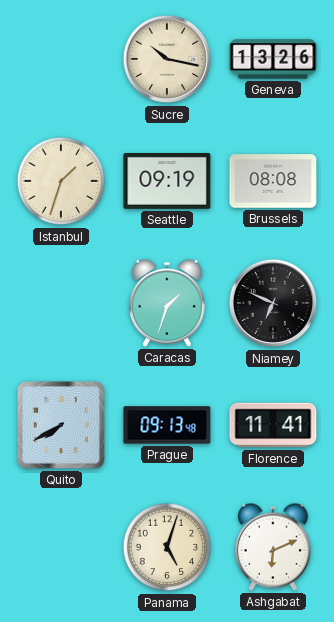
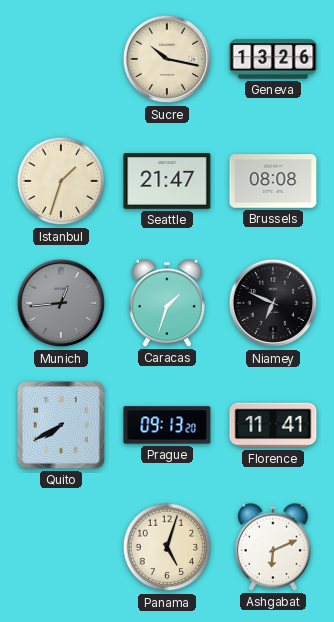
Seattle: 09:19 -> 21:47
Munich: none -> 12:44
Prague: 09:13:48 -> 09:13:20
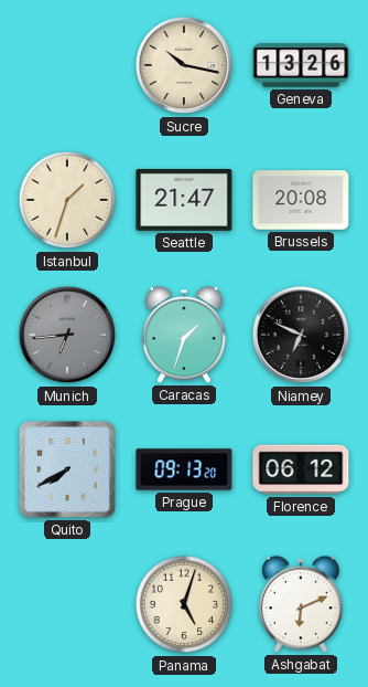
Brussels: 08:08 -> 20:08
Munich: 12:44 -> 6:44
Florence: 11:41 -> 06:12
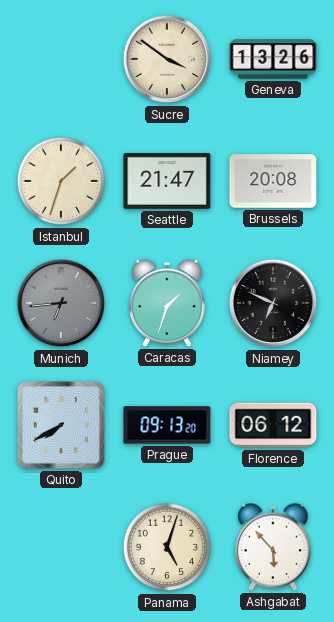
Sucre: 10:17 -> 3:51
Ashgabat: 6:11 -> 5:53
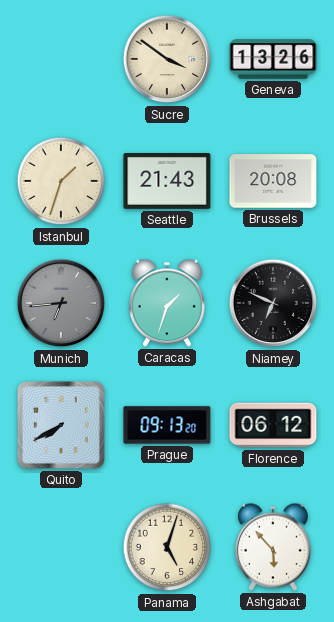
Seattle: 21:47 -> 21:43
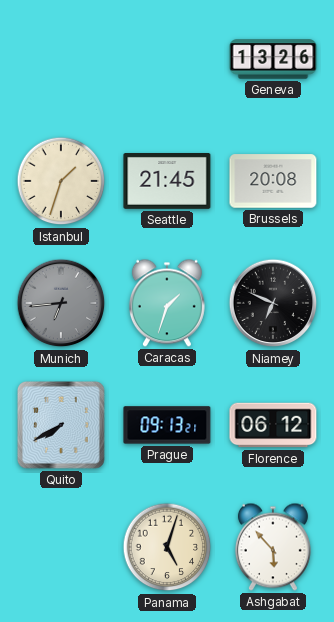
Sucre: 3:51 -> none
Seattle: 21:43 -> 21:45
Prague: 09:13:20 -> 09:13:21
